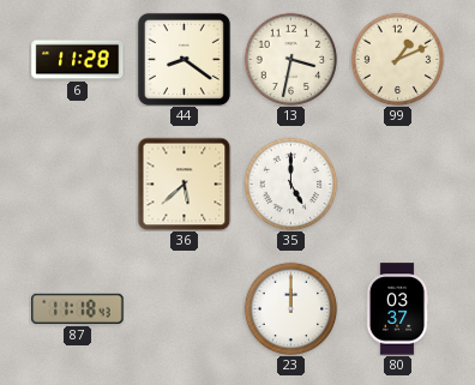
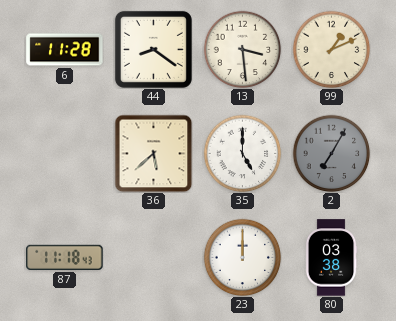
13: 3:32 -> 3:29
2: none -> 7:05
80: 03:37 -> 03:38
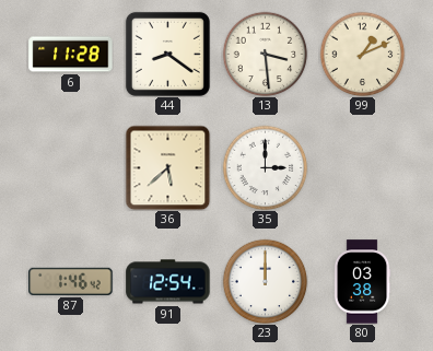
35: 5:00 -> 3:00
2: 7:05 -> none
87: 11:18 -> 1:46
91: none -> 12:54
